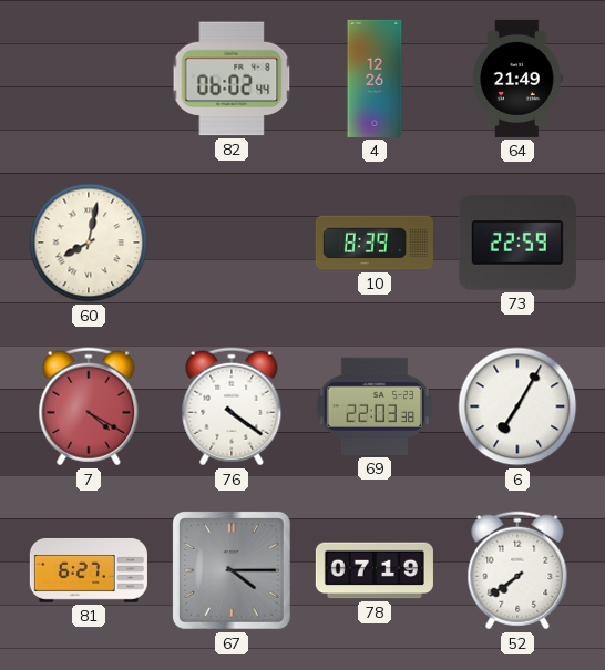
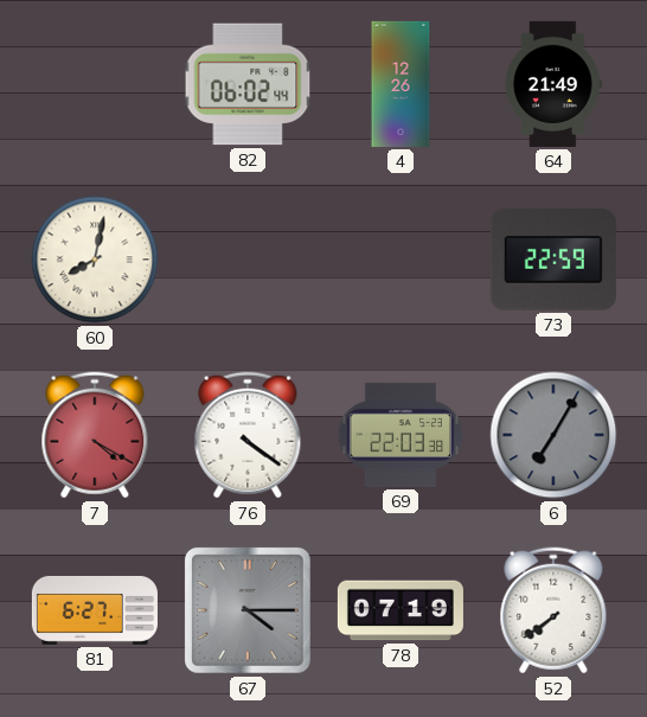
10: 8:39 -> none
6 dial: white -> grey
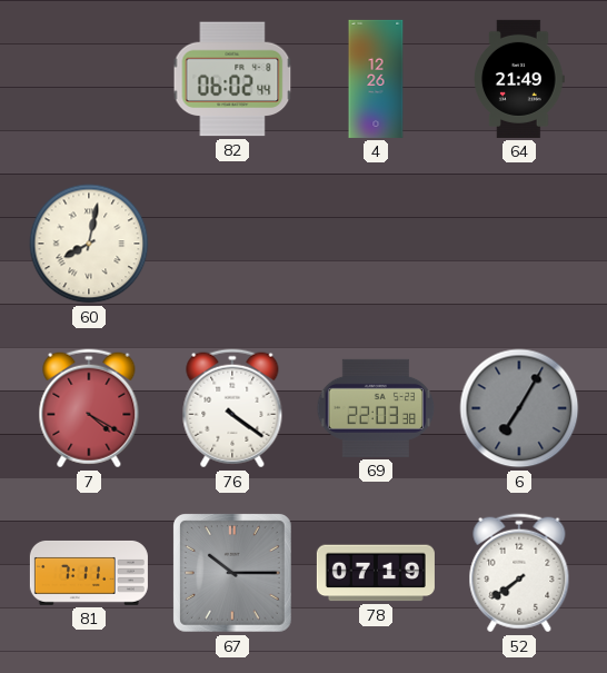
73: 22:59 -> none
81: 6:27 -> 7:11
67: 4:15 -> 10:15
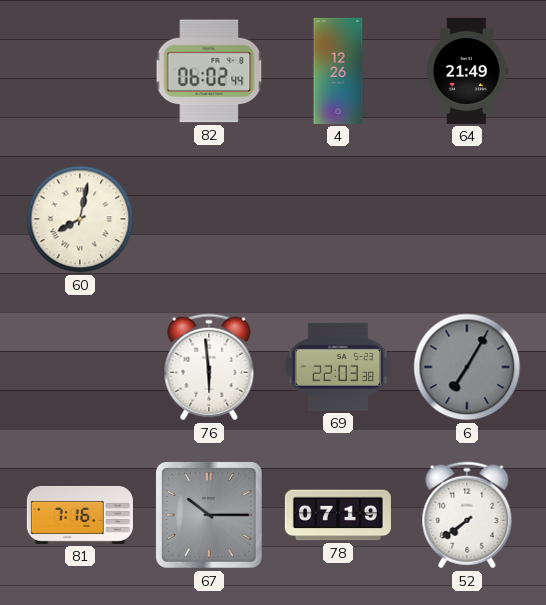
7: 4:20 -> none
76: 4:21 -> 5:59
81: 7:11 -> 7:16
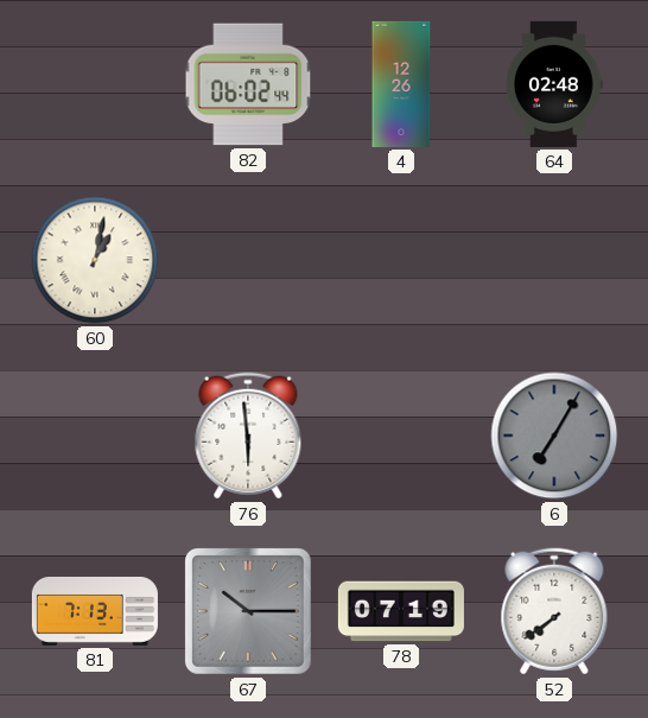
64: 21:49 -> 02:48
60: 8:02 -> 1:02
69: 22:03 -> none
81: 7:16 -> 7:13
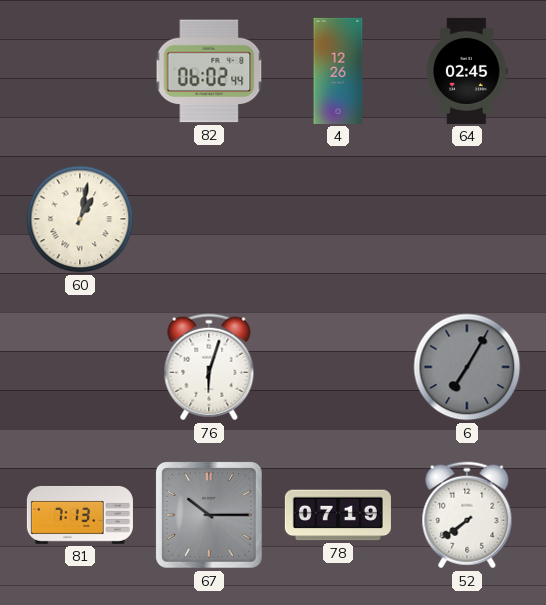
64: 02:48 -> 02:45
76: 5:59 -> 6:03
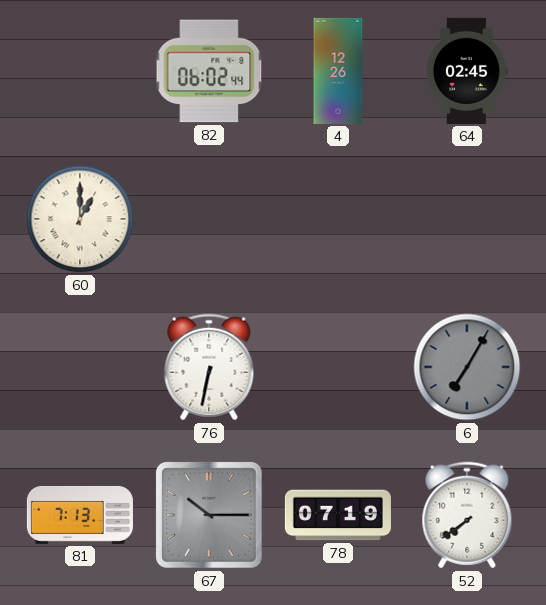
60: 1:02 -> 1:00
76: 6:03 -> 6:32
